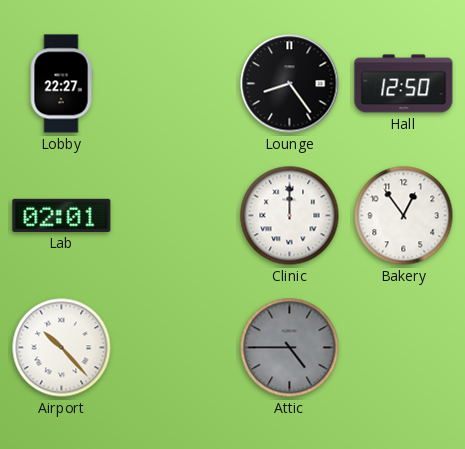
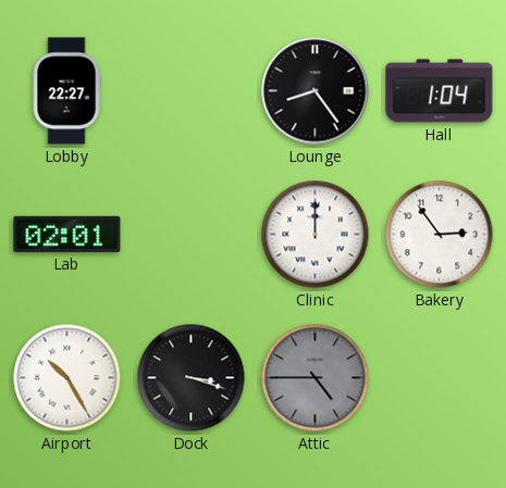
Hall: 12:50 -> 1:04
Bakery: 12:54 -> 2:54
Airport: 10:23 -> 10:25
Dock: none -> 3:18
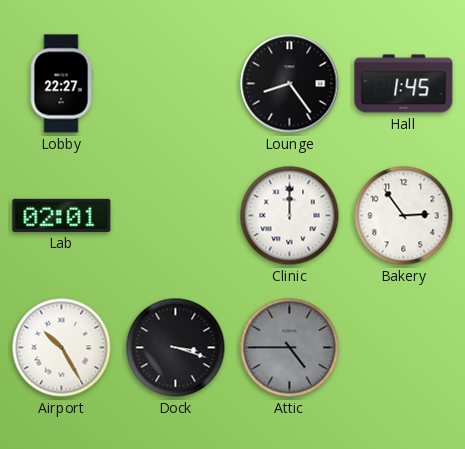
Hall: 1:04 -> 1:45
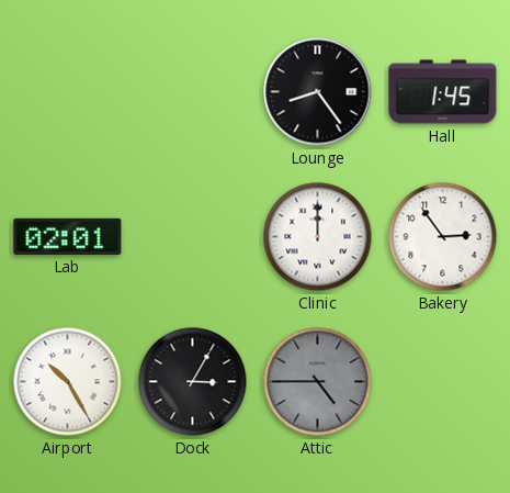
Lobby: 22:27 -> none
Dock: 3:18 -> 3:05
